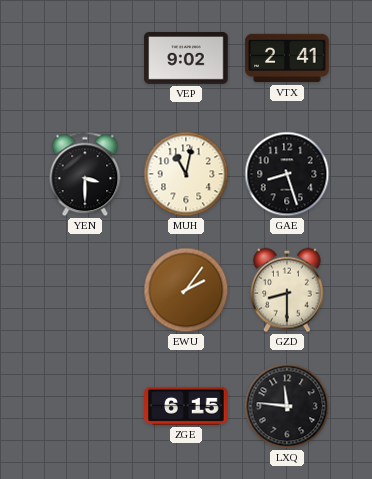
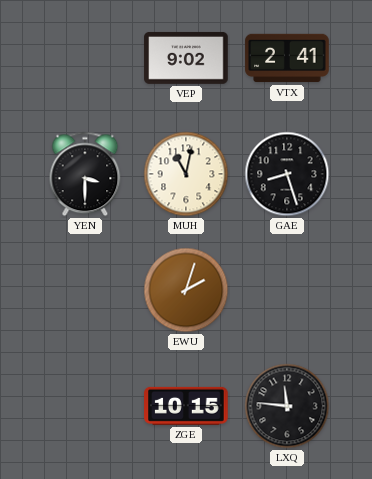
EWU: 2:06 -> 2:03
GZD: 8:30 -> none
ZGE: 6:15 -> 10:15
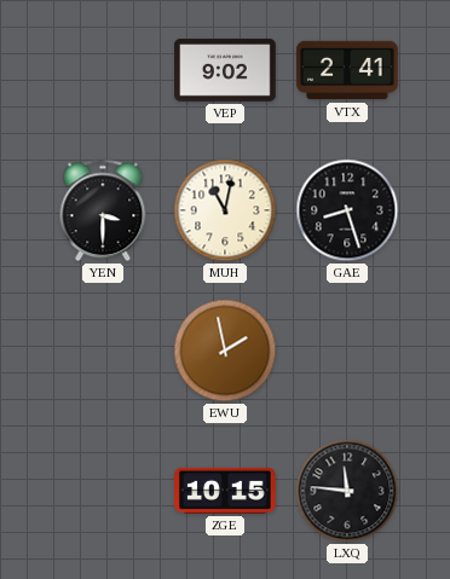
EWU: 2:03 -> 1:58
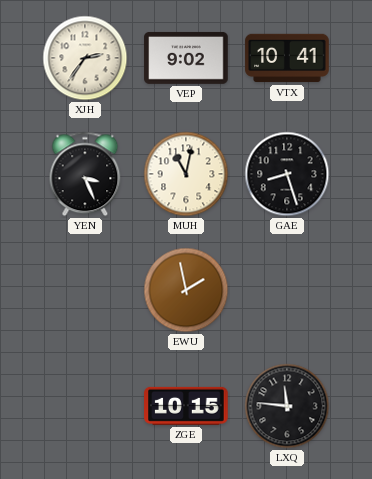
XJH: none -> 2:36
VTX: 2:41 -> 10:41
YEN: 3:30 -> 3:26
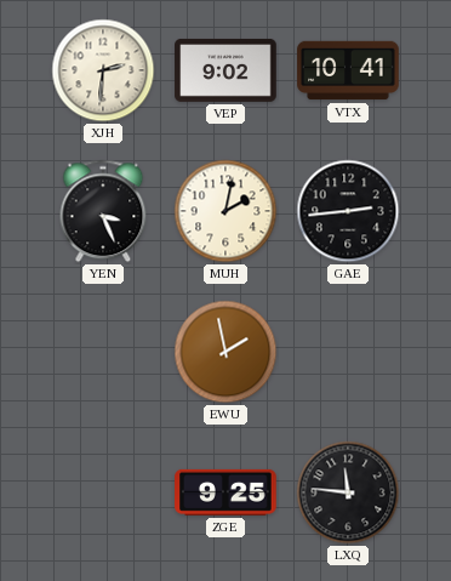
XJH: 2:36 -> 2:31
MUH: 11:02 -> 2:02
GAE: 8:27 -> 2:44
ZGE: 10:15 -> 9:25
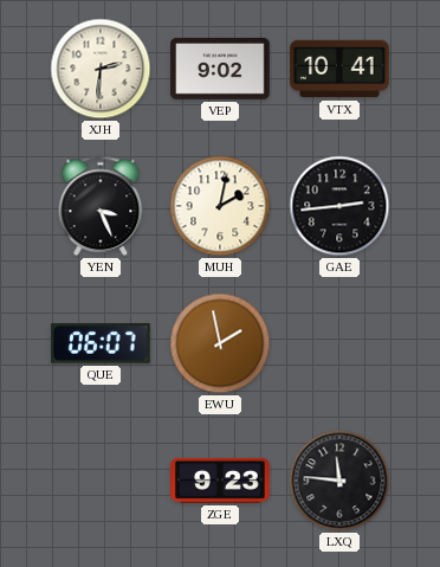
QUE: none -> 06:07
ZGE: 9:25 -> 9:23
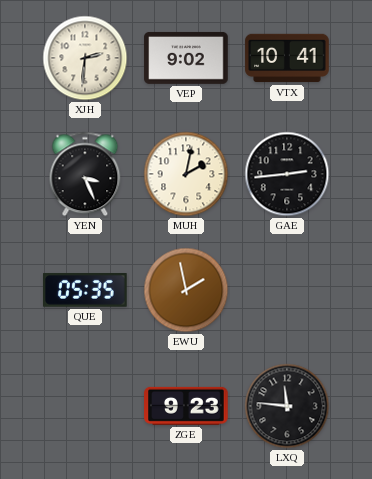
QUE: 06:07 -> 05:35
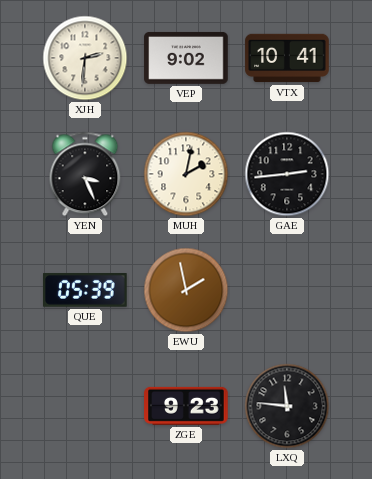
QUE: 05:35 -> 05:39
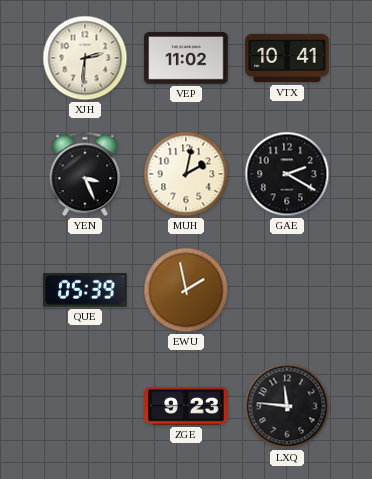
VEP: 9:02 -> 11:02
GAE: 2:44 -> 2:20
